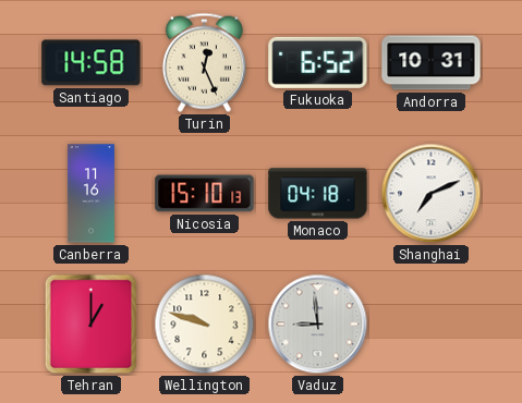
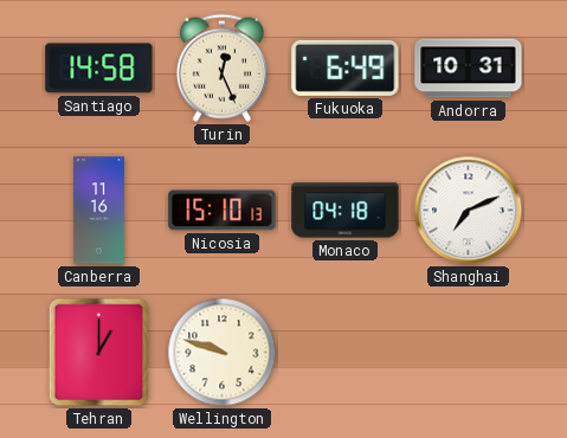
Fukuoka: 6:52 -> 6:49
Vaduz: 8:59 -> none
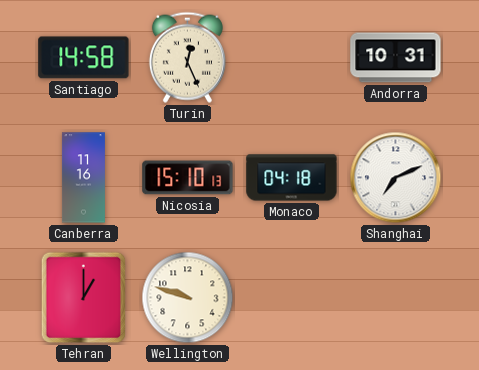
Fukuoka: 6:49 -> none
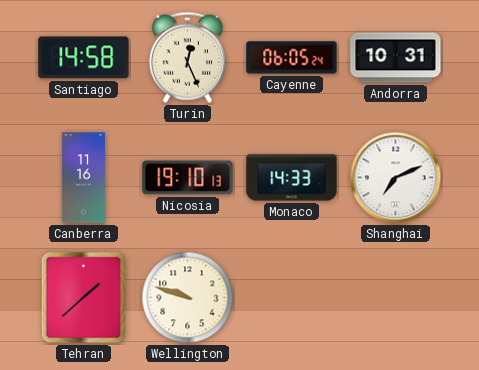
Cayenne: none -> 06:05
Nicosia: 15:10 -> 19:10
Monaco: 04:18 -> 14:33
Tehran: 1:00 -> 1:38
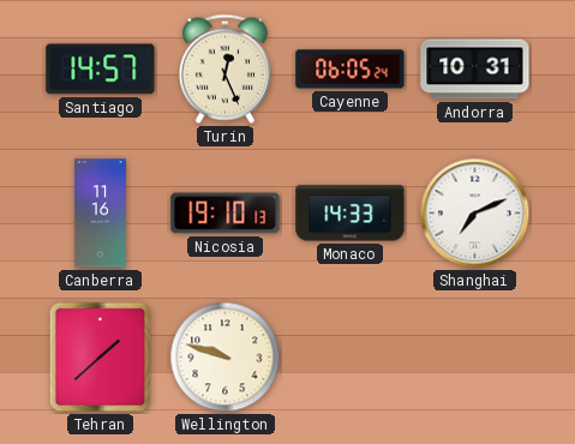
Santiago: 14:58 -> 14:57
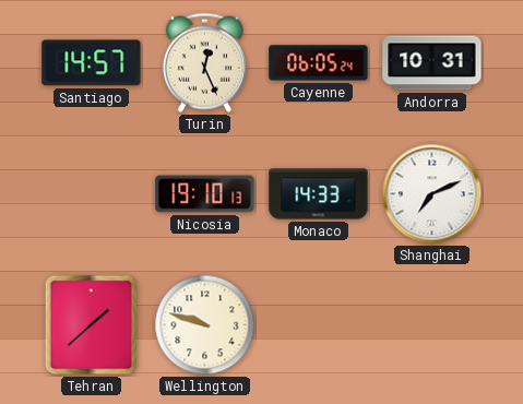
Canberra: 11:16 -> none
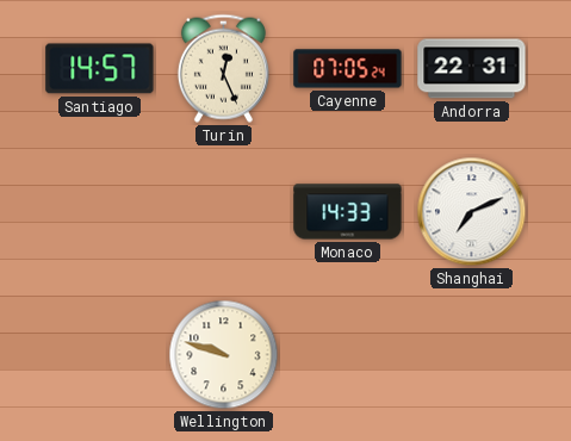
Cayenne: 06:05 -> 07:05
Andorra: 10:31 -> 22:31
Nicosia: 19:10 -> none
Tehran: 1:38 -> none
